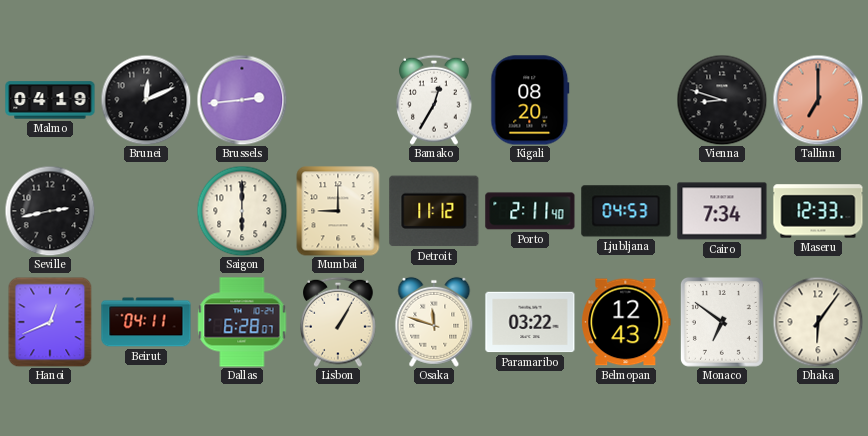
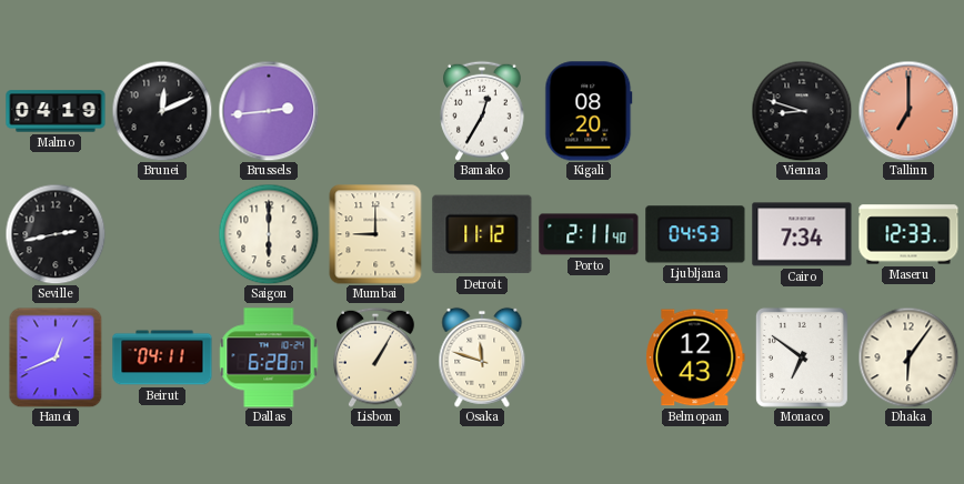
Paramaribo: 03:22 -> none
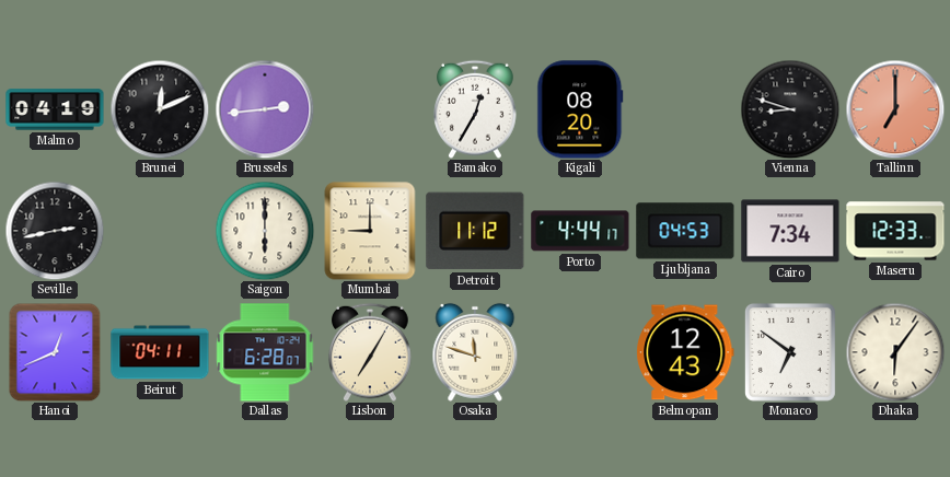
Porto: 2:11 -> 4:44
Lisbon: 1:05 -> 7:05
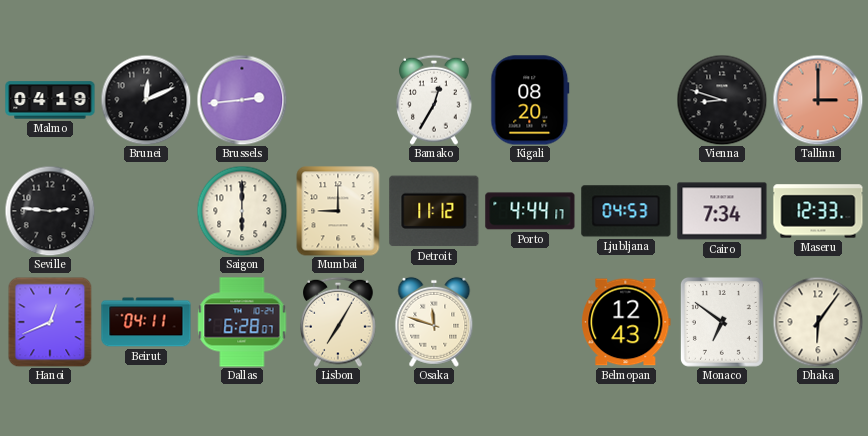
Tallinn: 7:00 -> 3:00
Seville: 2:43 -> 2:46
